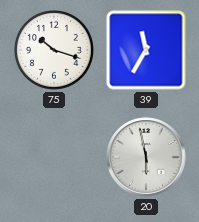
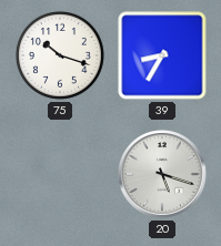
39: 11:35 -> 8:35
20: 5:58 -> 5:18
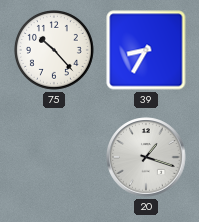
75: 10:18 -> 10:23
20: 5:18 -> 1:18
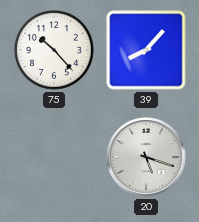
39: 8:35 -> 8:07
20: 1:18 -> 5:18
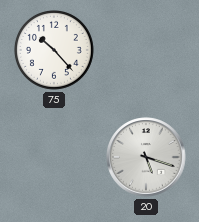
39: 8:07 -> none
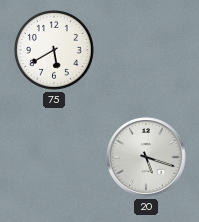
75: 10:23 -> 5:40
